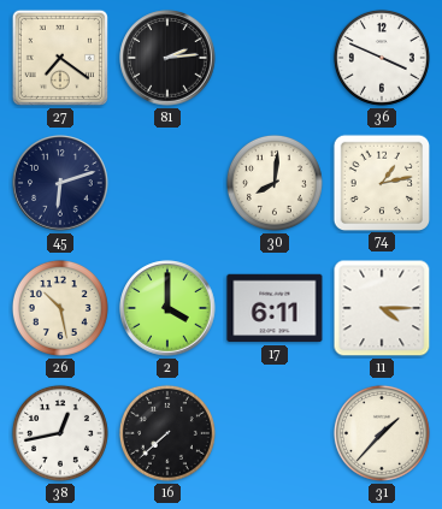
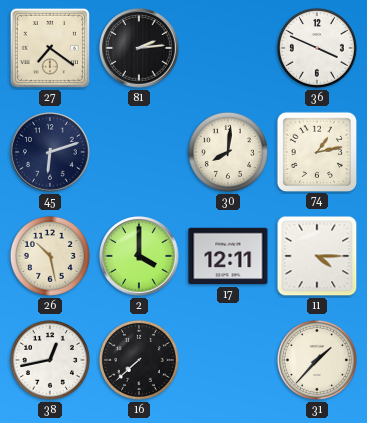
17: 6:11 -> 12:11
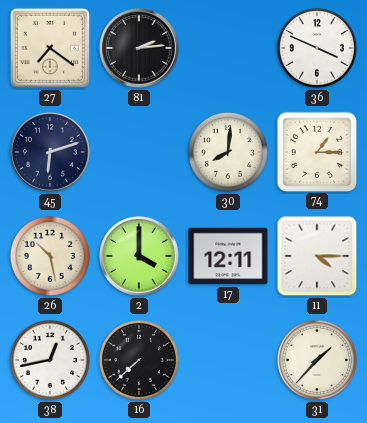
74: 1:13 -> 1:15
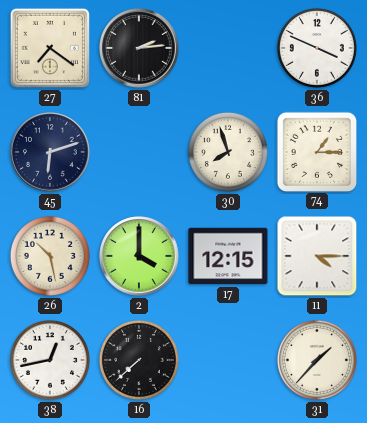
30: 8:01 -> 7:57
17: 12:11 -> 12:15
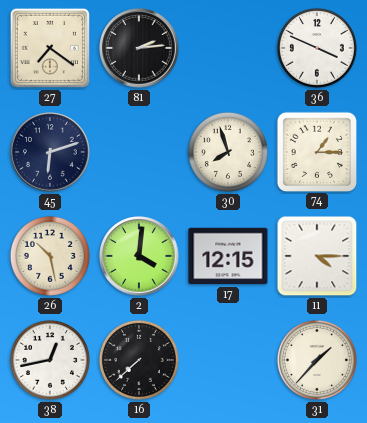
2: 4:00 -> 4:01
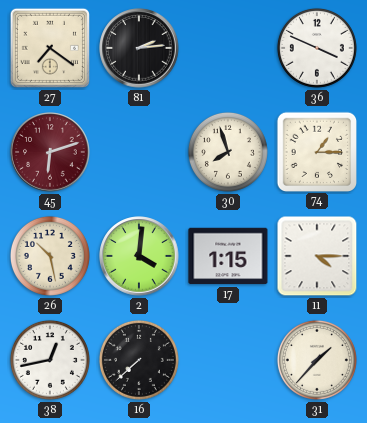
45 dial: navy -> burgundy
17: 12:15 -> 1:15
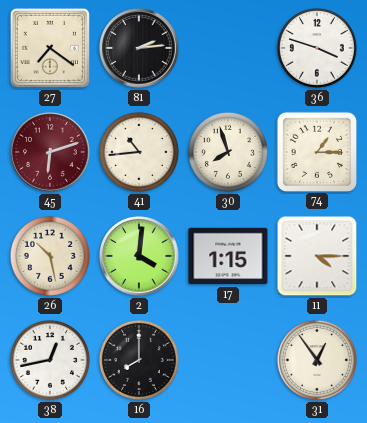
36: 3:49 -> 3:48
41: none -> 10:44
16: 7:38 -> 8:00
31: 1:37 -> 12:54
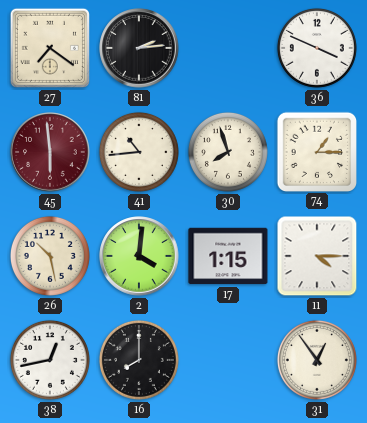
36: 3:48 -> 3:49
45: 6:12 -> 5:59
